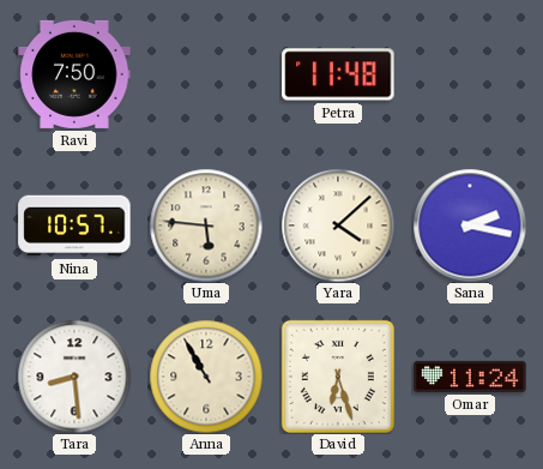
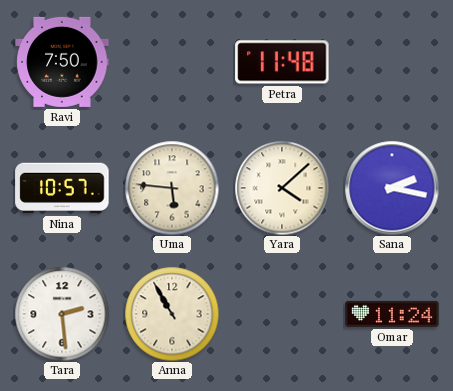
Tara: 8:29 -> 2:29
David: 6:27 -> none
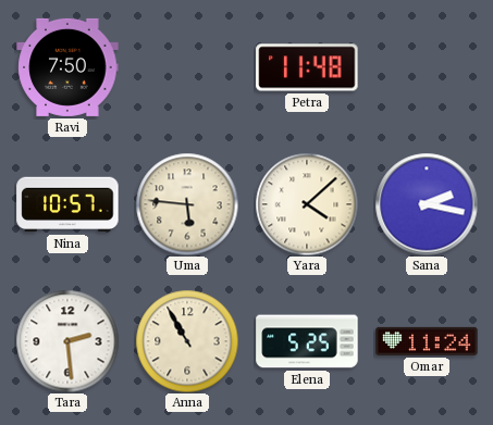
Elena: none -> 5:25
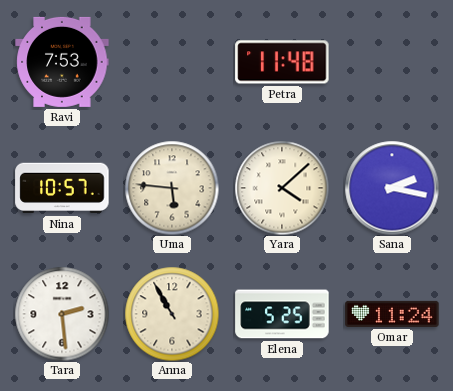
Ravi: 7:50 -> 7:53
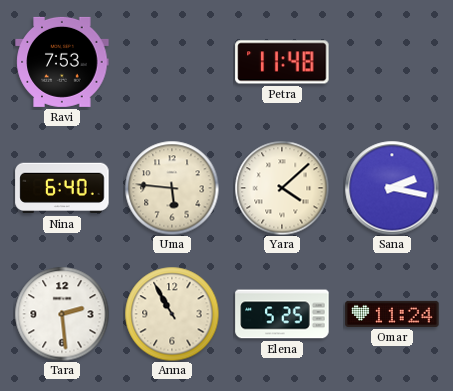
Nina: 10:57 -> 6:40
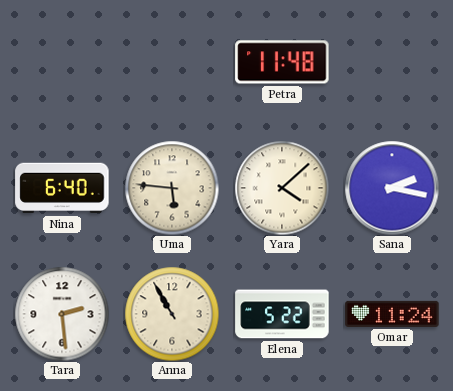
Ravi: 7:53 -> none
Elena: 5:25 -> 5:22
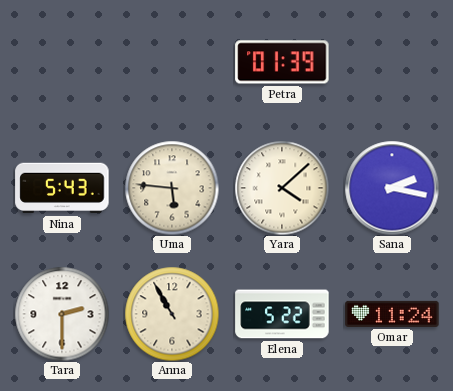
Petra: 11:48 -> 01:39
Nina: 6:40 -> 5:43
Tara: 2:29 -> 2:30
